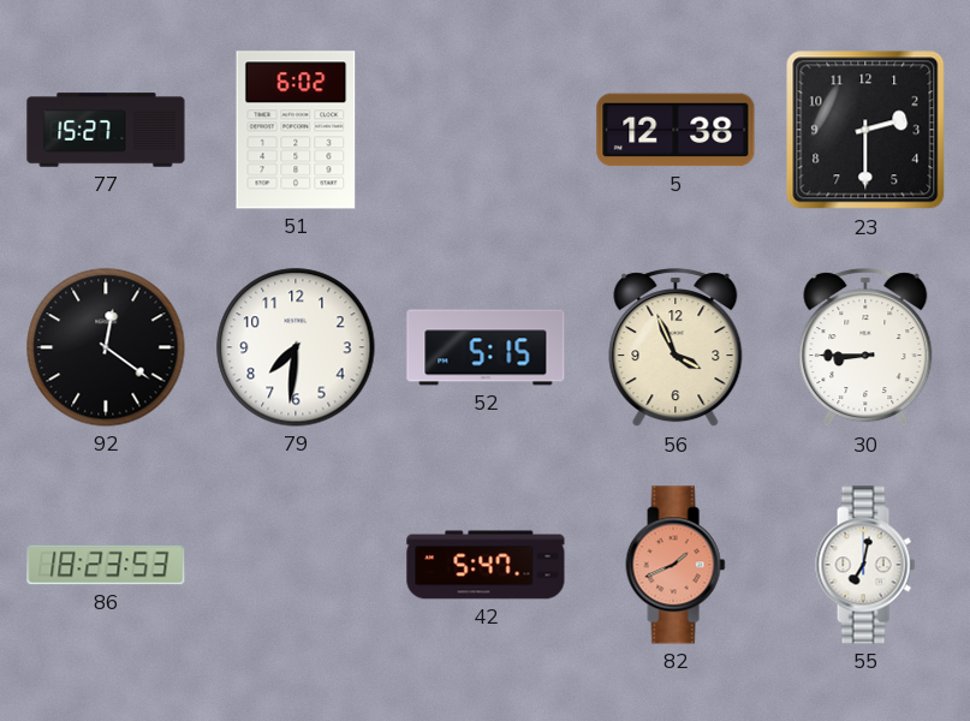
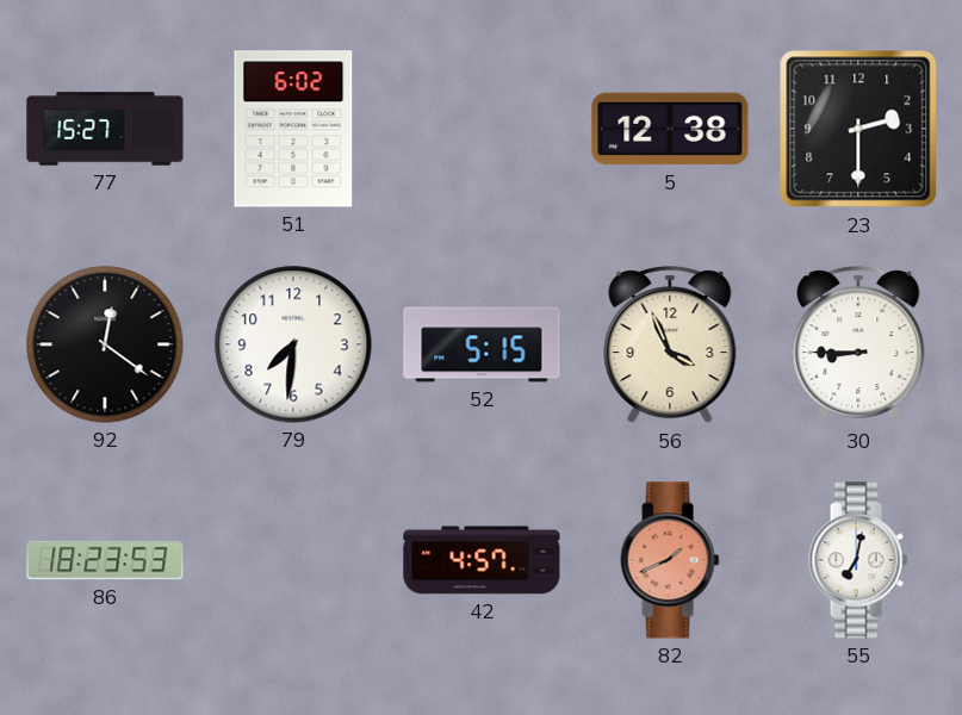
42: 5:47 -> 4:57
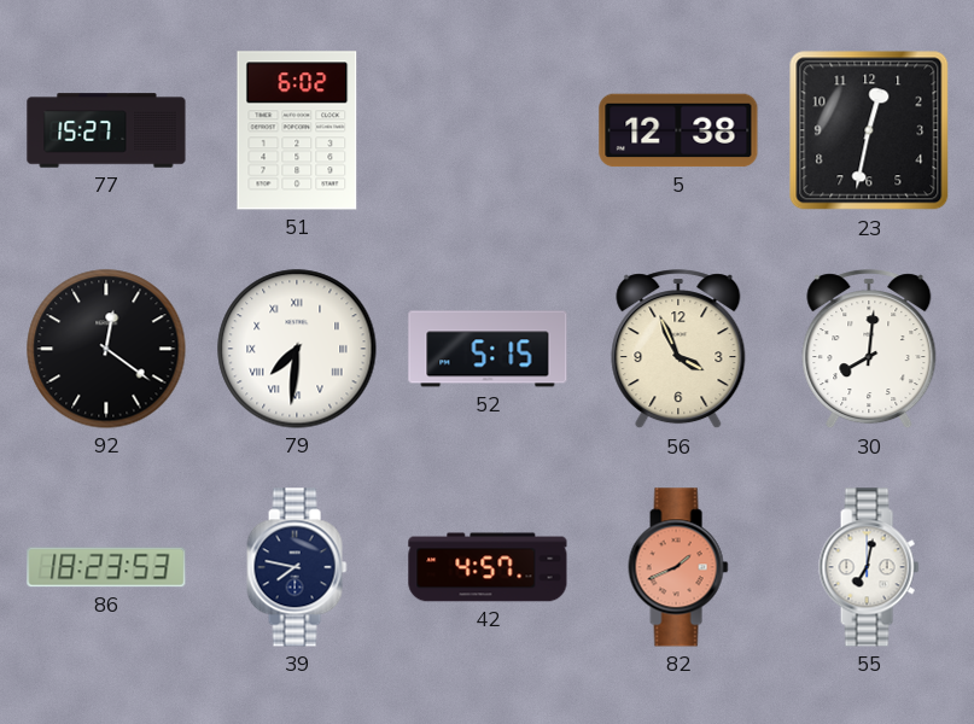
23: 2:30 -> 12:32
79 numerals: Arabic -> Roman
30: 8:45 -> 8:01
39: none -> 7:47
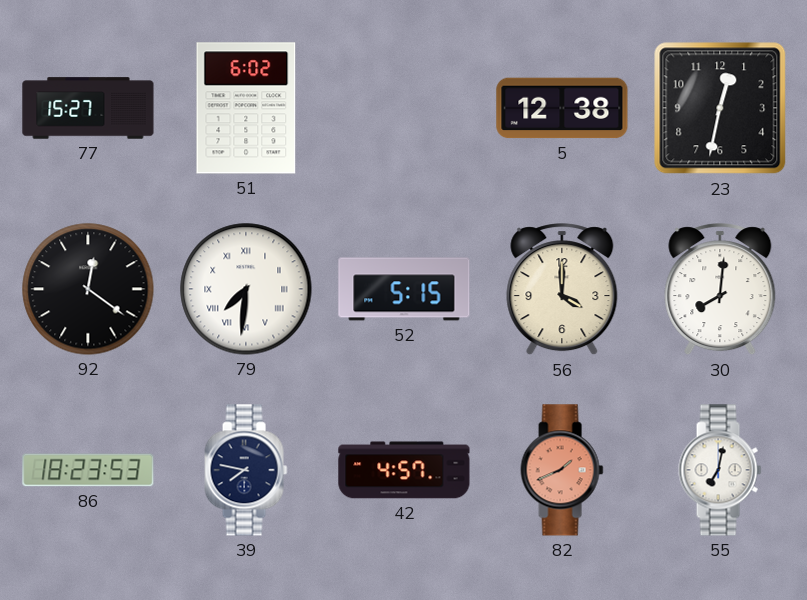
56: 3:56 -> 4:00
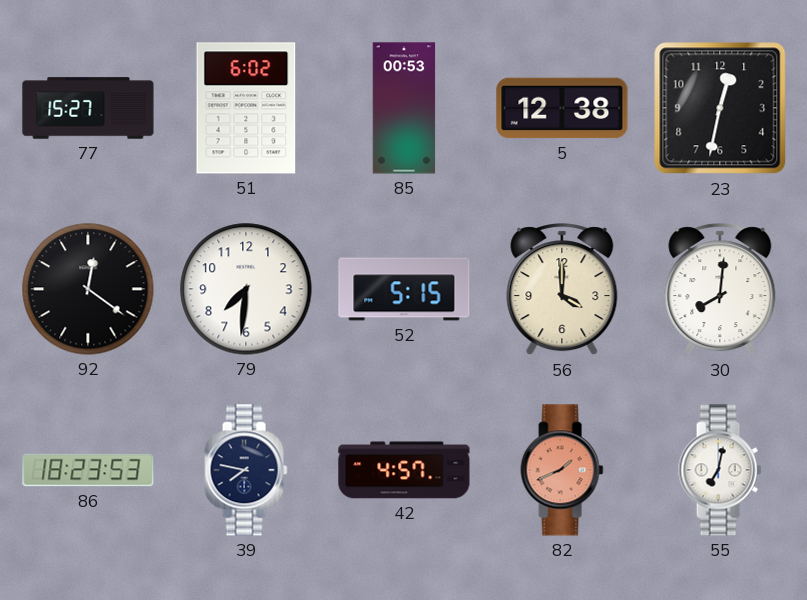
85: none -> 00:53
79 numerals: Roman -> Arabic
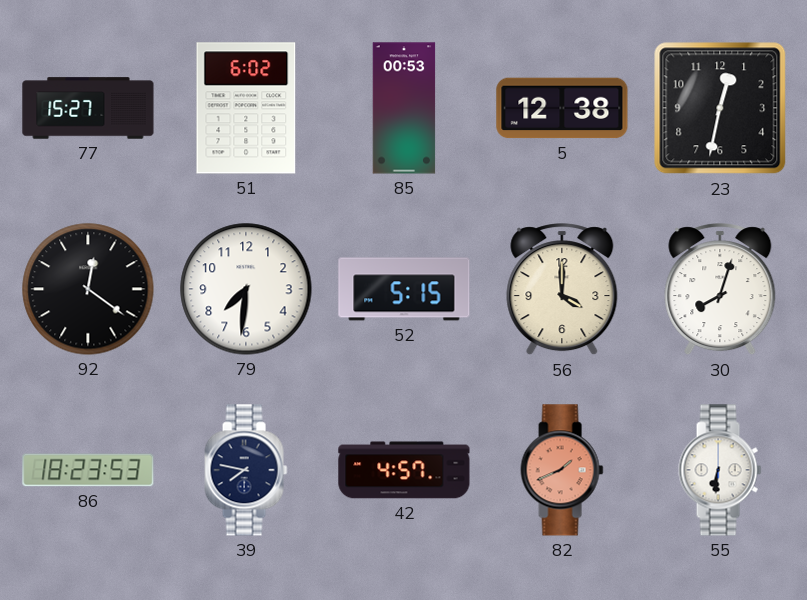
30: 8:01 -> 8:03
55: 7:02 -> 6:31
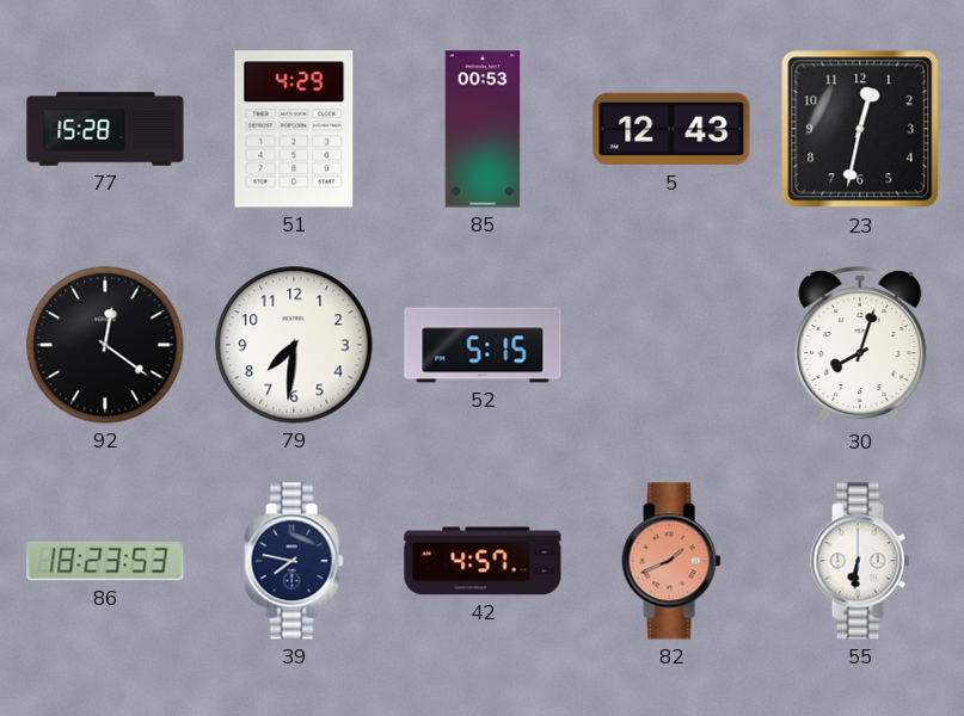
77: 15:27 -> 15:28
51: 6:02 -> 4:29
5: 12:38 -> 12:43
56: 4:00 -> none
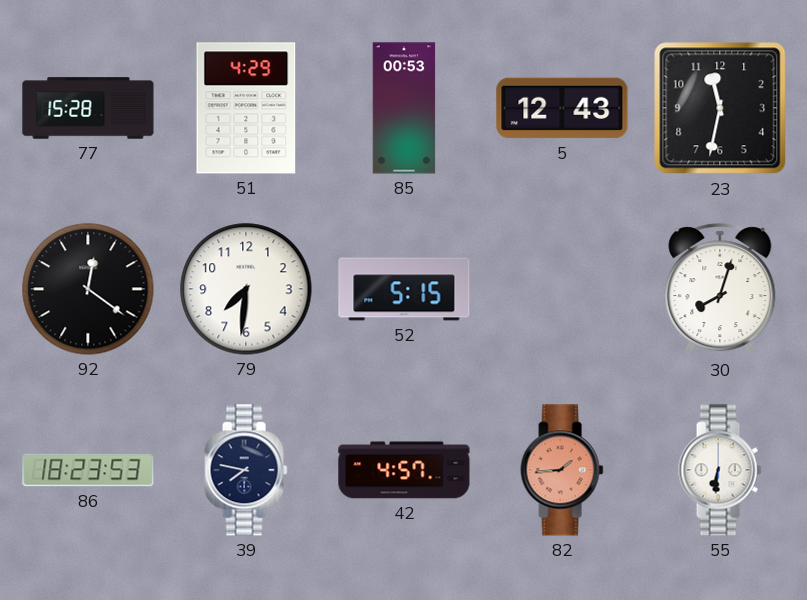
23: 12:32 -> 11:32
82: 1:41 -> 1:44
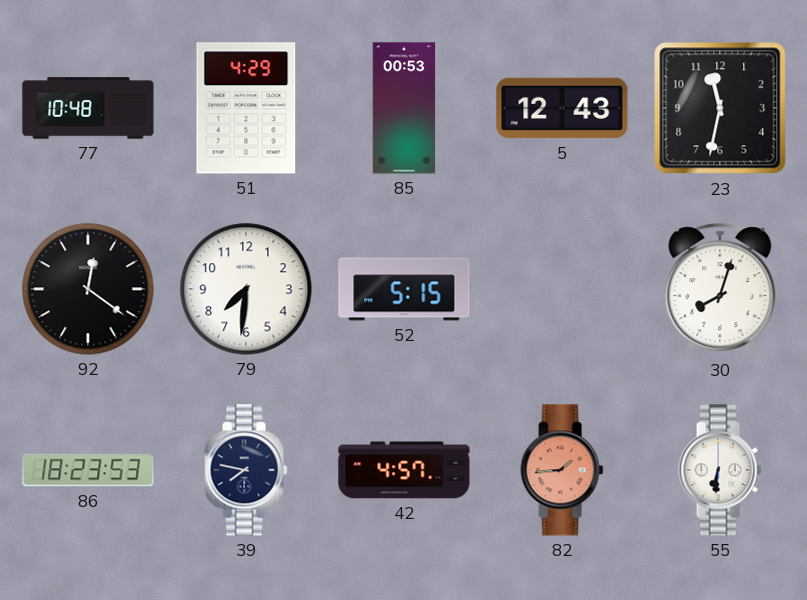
77: 15:28 -> 10:48
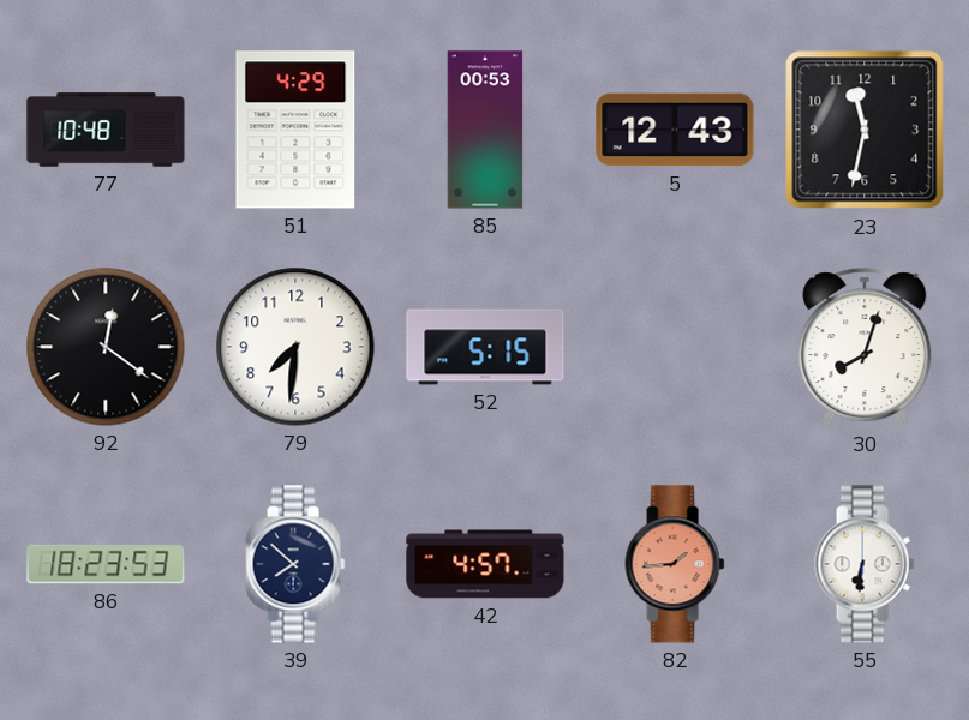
39: 7:47 -> 7:52
